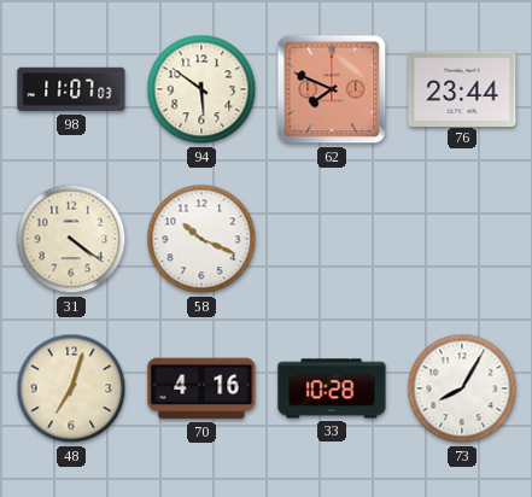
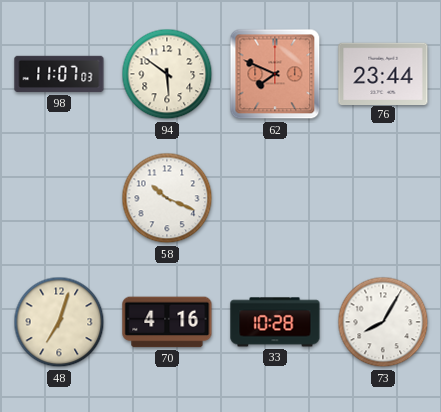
31: 4:21 -> none
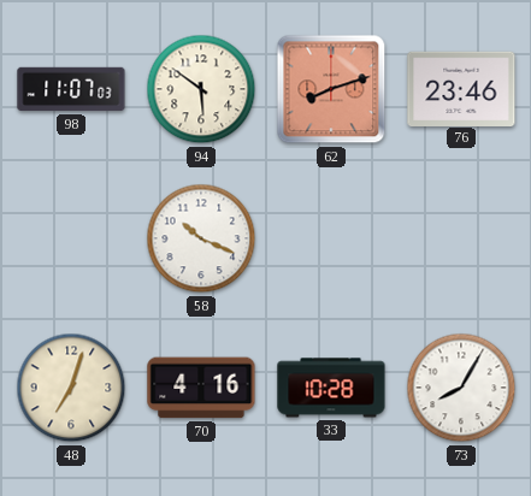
62: 7:49 -> 8:12
76: 23:44 -> 23:46
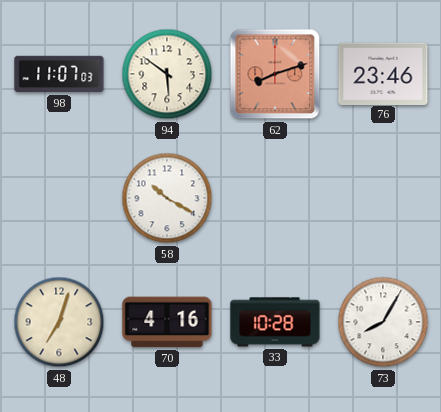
58: 10:19 -> 10:20
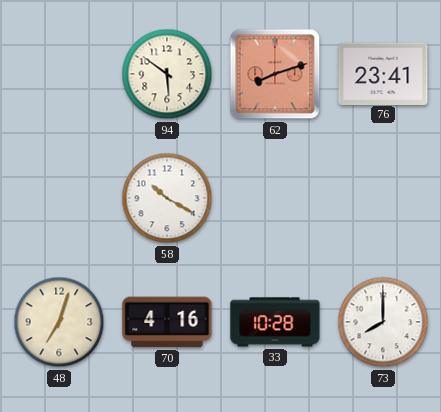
98: 11:07 -> none
76: 23:46 -> 23:41
73: 8:05 -> 8:00
